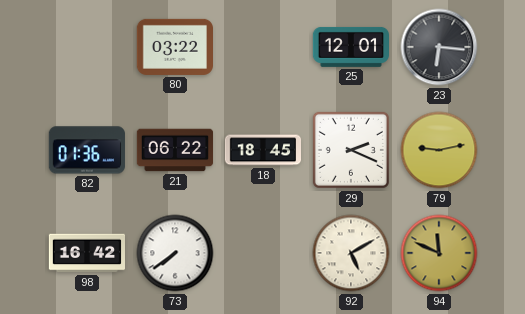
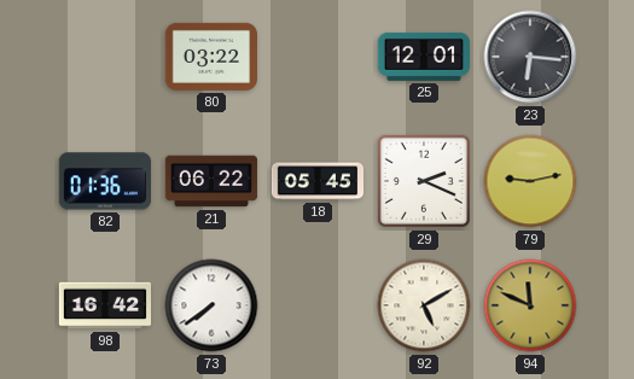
18: 18:45 -> 05:45
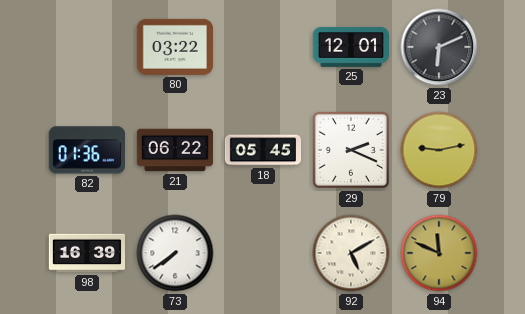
23: 6:16 -> 6:11
98: 16:42 -> 16:39
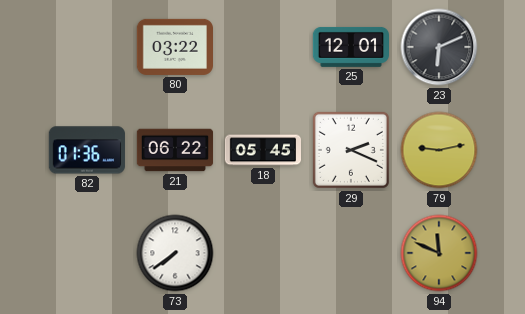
98: 16:39 -> none
92: 5:10 -> none
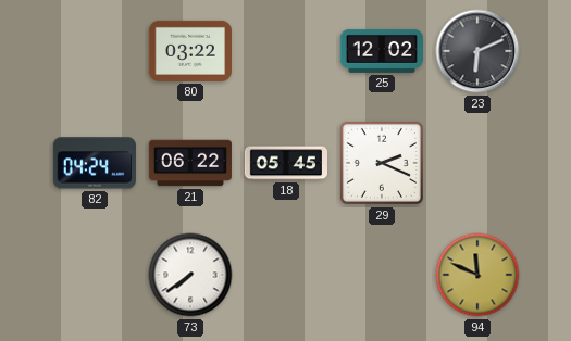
25: 12:01 -> 12:02
82: 01:36 -> 04:24
79: 9:13 -> none
